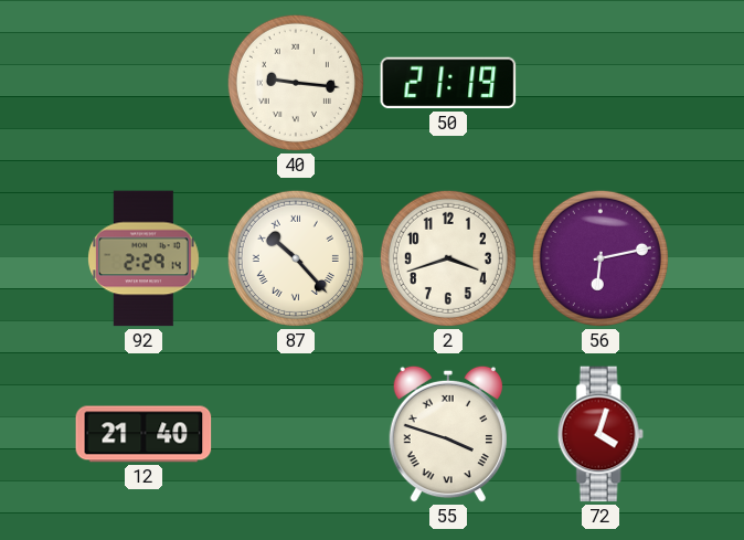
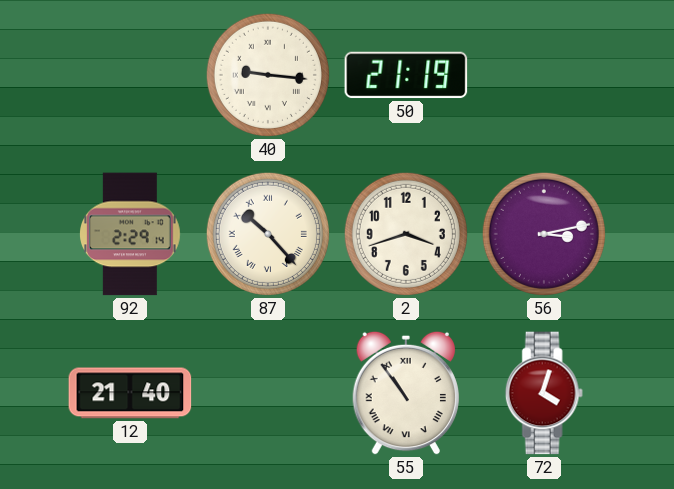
56: 6:13 -> 3:13
55: 3:48 -> 10:54
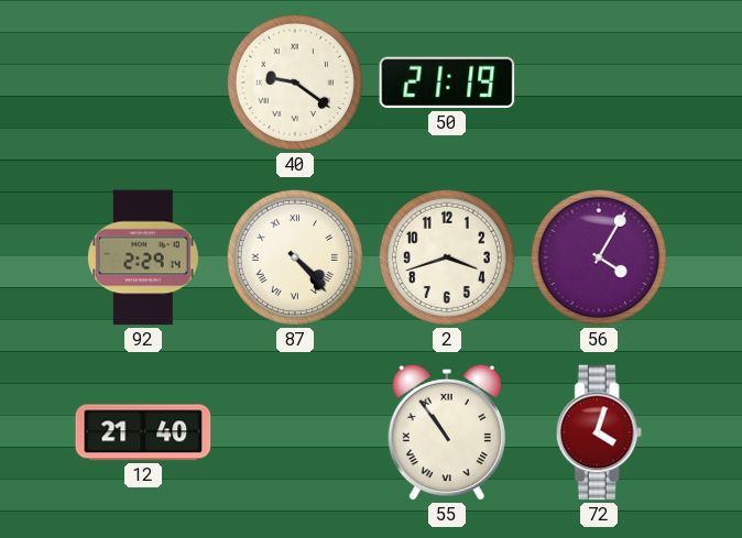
40: 9:16 -> 9:21
87: 10:23 -> 4:23
56: 3:13 -> 4:05
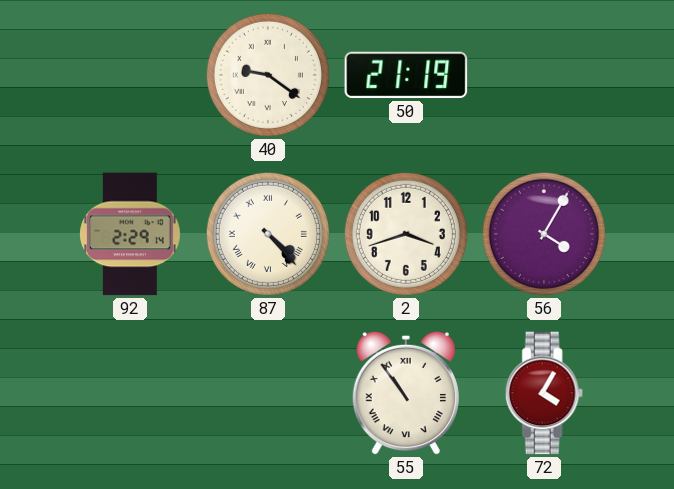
12: 21:40 -> none
72: 4:03 -> 4:05
